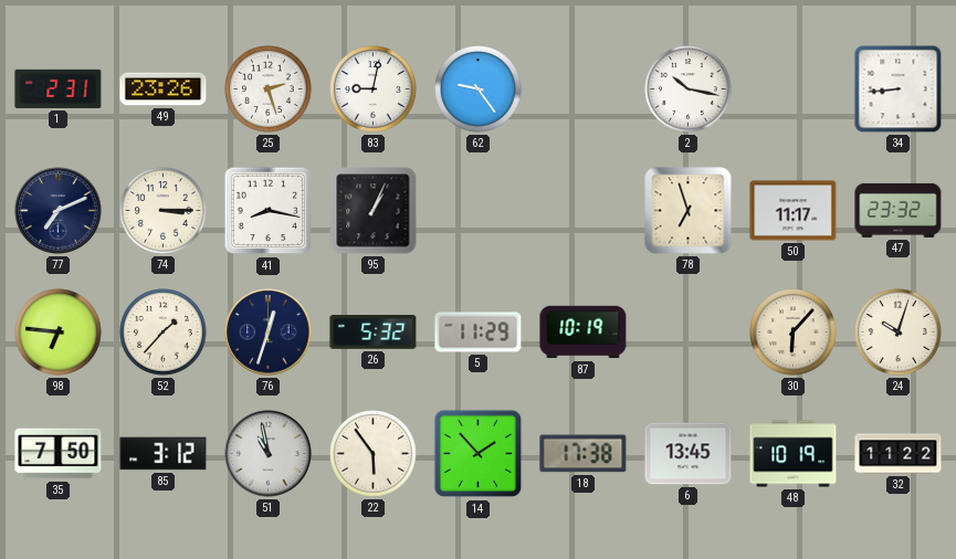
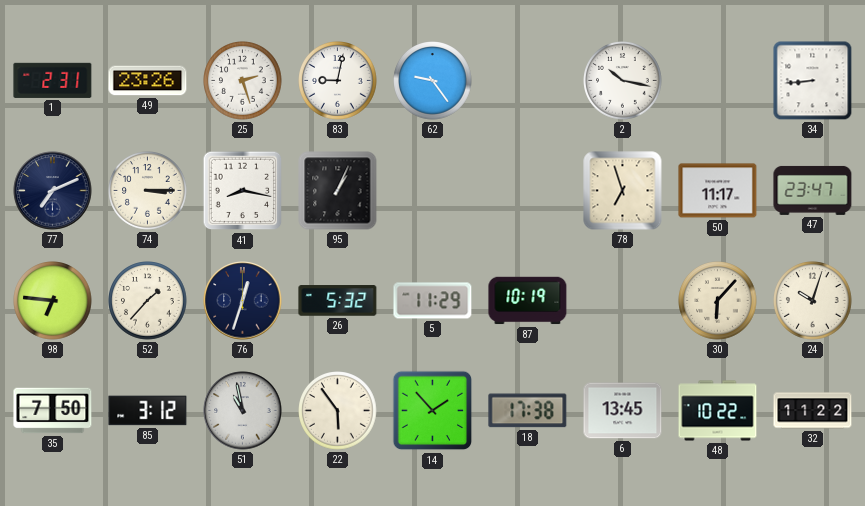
47: 23:32 -> 23:47
48: 10:19 -> 10:22
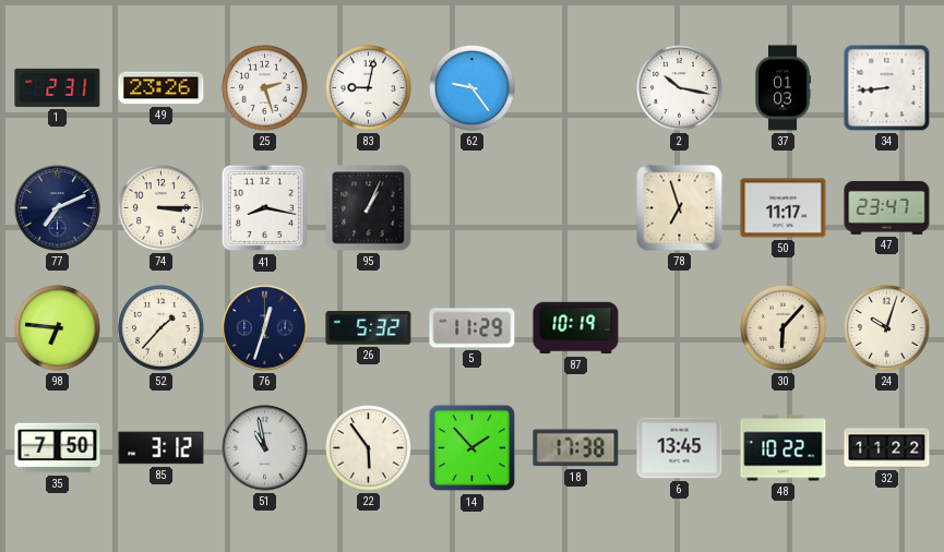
37: none -> 01:03
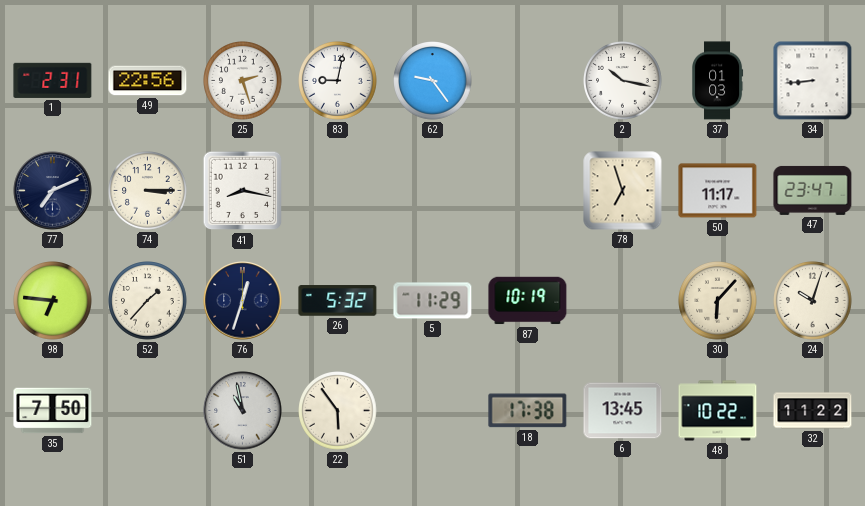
49: 23:26 -> 22:56
95: 1:04 -> none
85: 3:12 -> none
14: 1:53 -> none
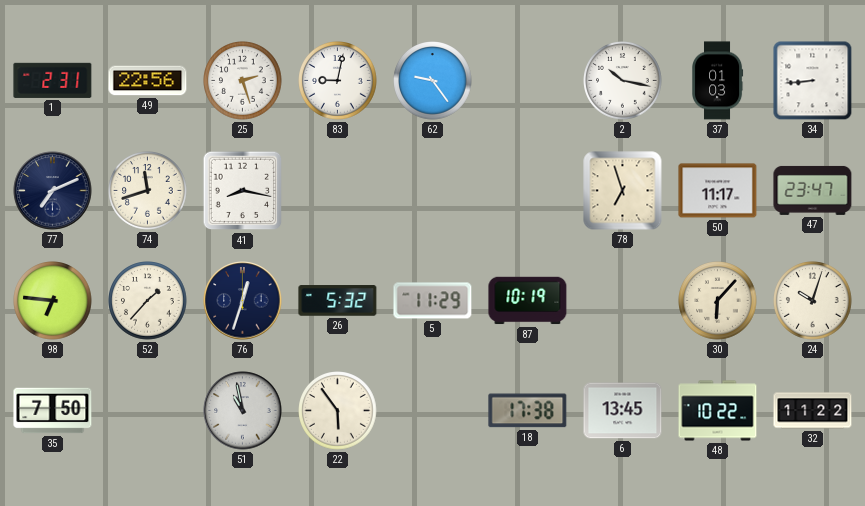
74: 3:15 -> 11:42
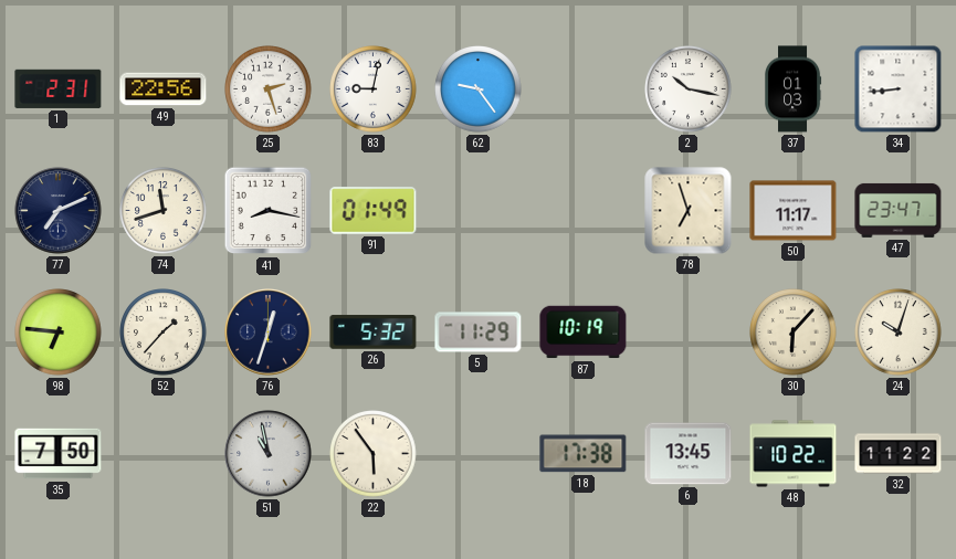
91: none -> 01:49
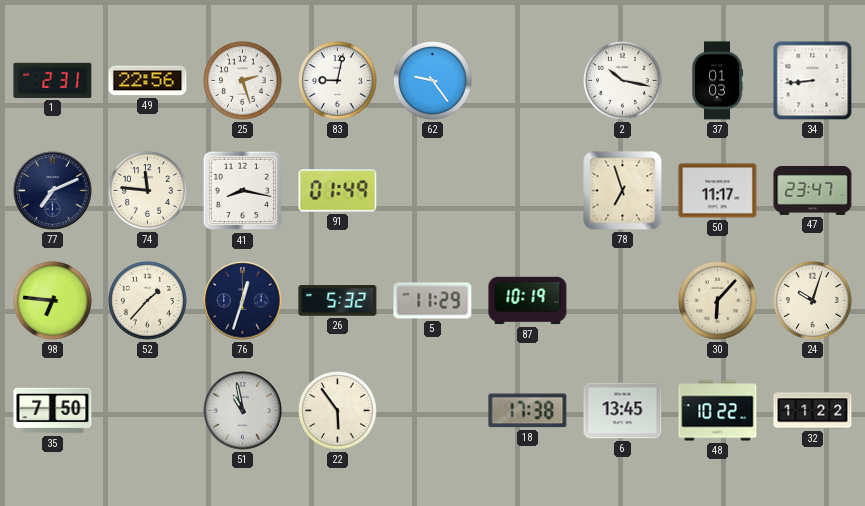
74: 11:42 -> 11:46
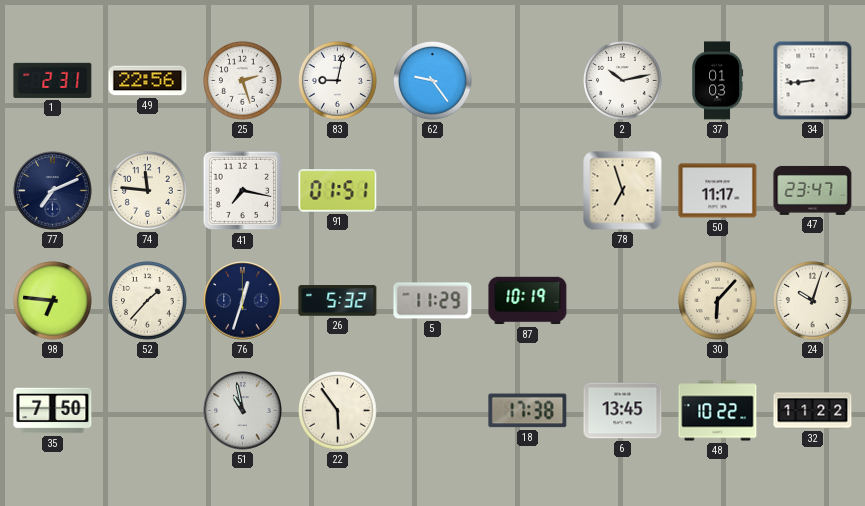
2: 10:17 -> 10:13
41: 8:17 -> 7:17
91: 01:49 -> 01:51
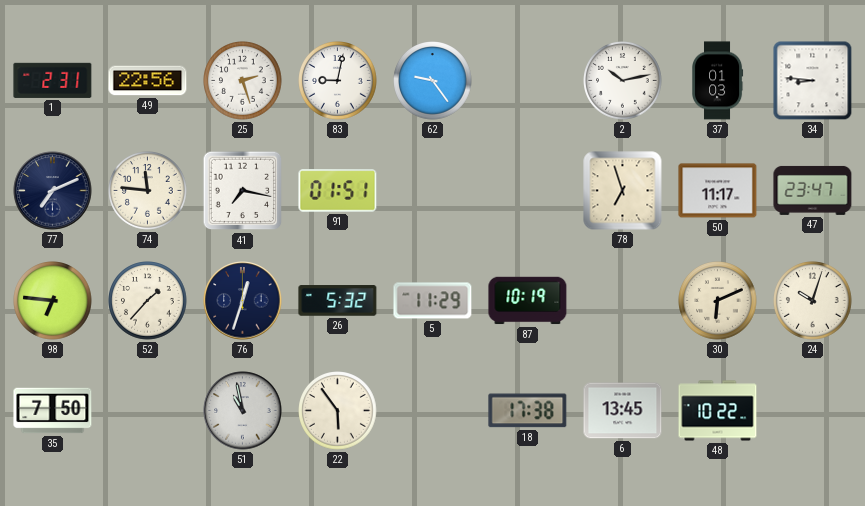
34: 8:44 -> 8:46
30: 6:07 -> 6:11
32: 11:22 -> none
